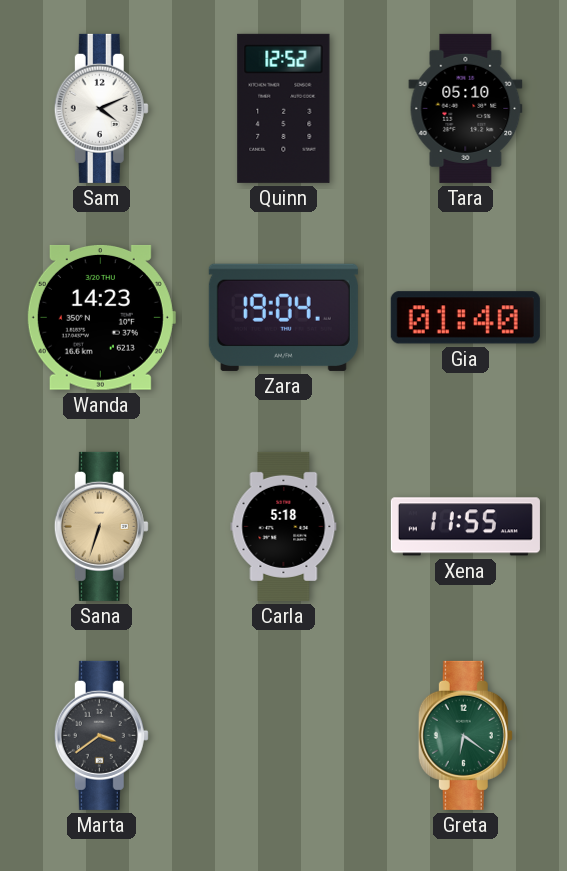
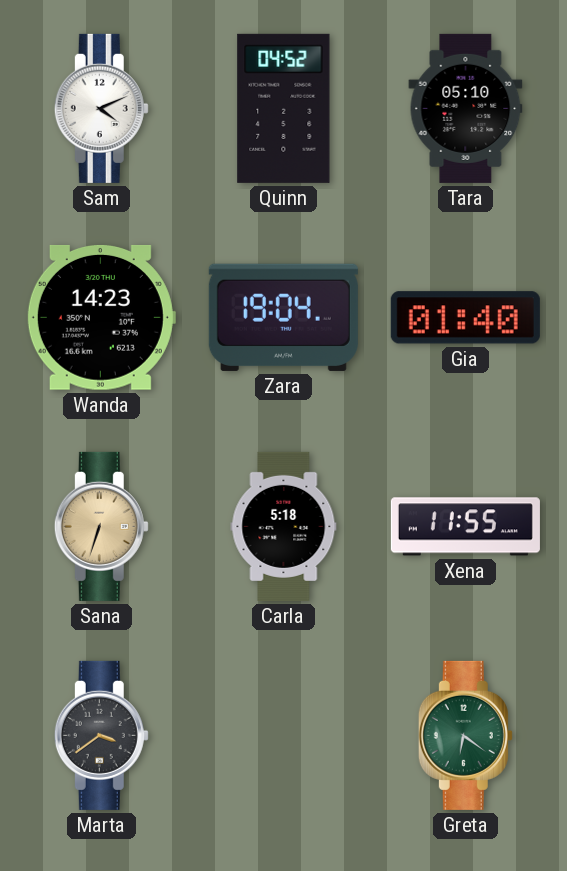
Quinn: 12:52 -> 04:52
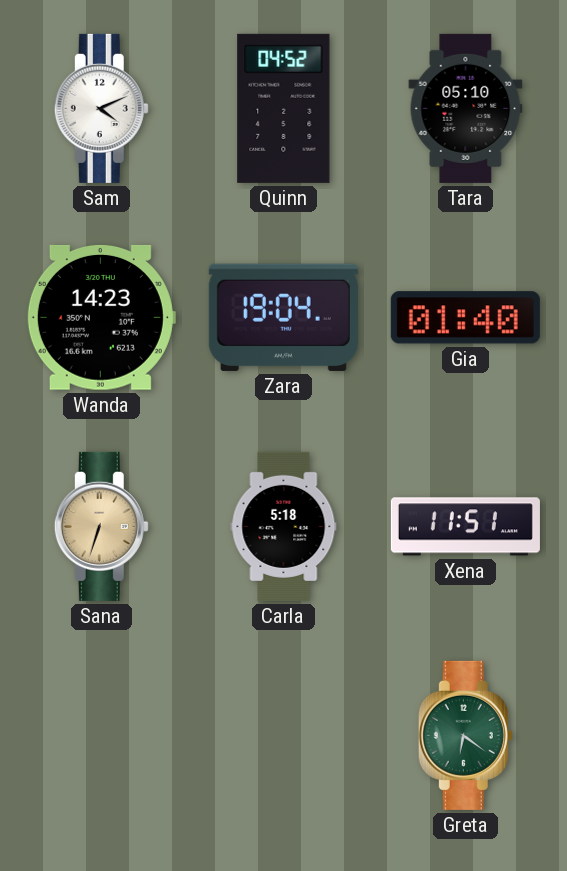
Xena: 11:55 -> 11:51
Marta: 3:39 -> none
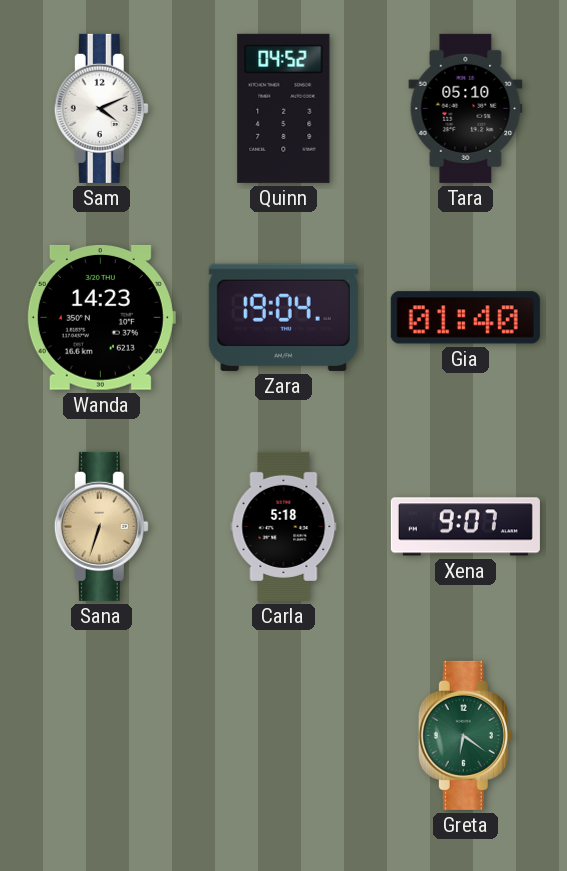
Xena: 11:51 -> 9:07
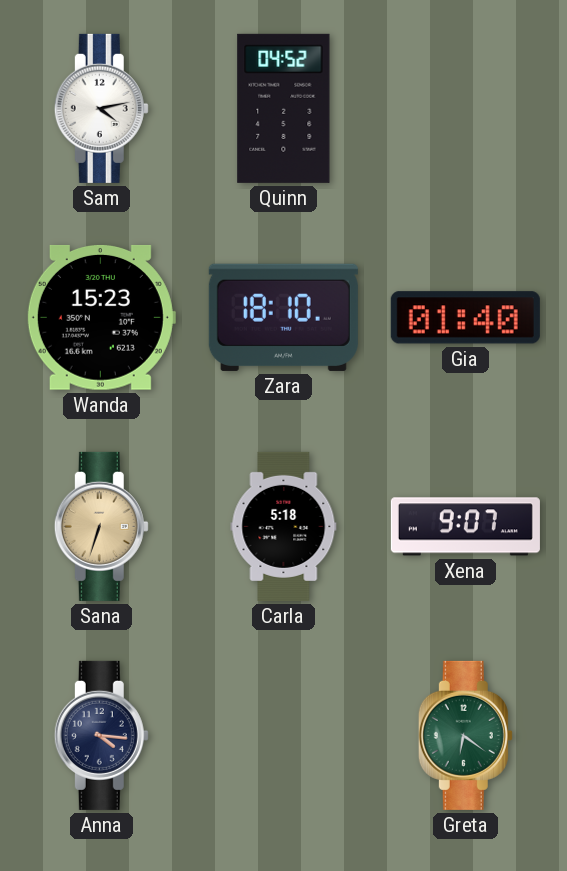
Sam: 4:11 -> 4:13
Tara: 05:10 -> none
Wanda: 14:23 -> 15:23
Zara: 19:04 -> 18:10
Anna: none -> 4:16
